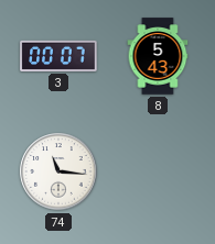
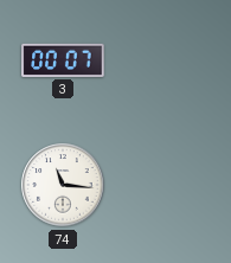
8: 5:43 -> none
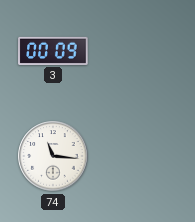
3: 00:07 -> 00:09
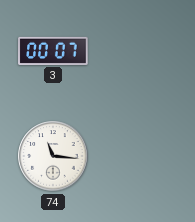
3: 00:09 -> 00:07
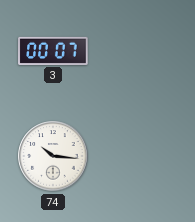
74: 11:16 -> 10:16
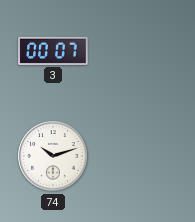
74: 10:16 -> 10:12
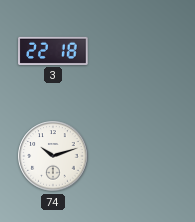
3: 00:07 -> 22:18
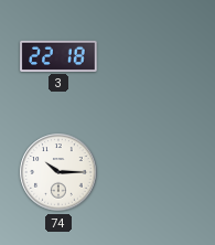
74: 10:12 -> 10:15
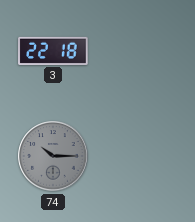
74 dial: white -> grey
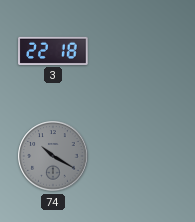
74: 10:15 -> 10:20
